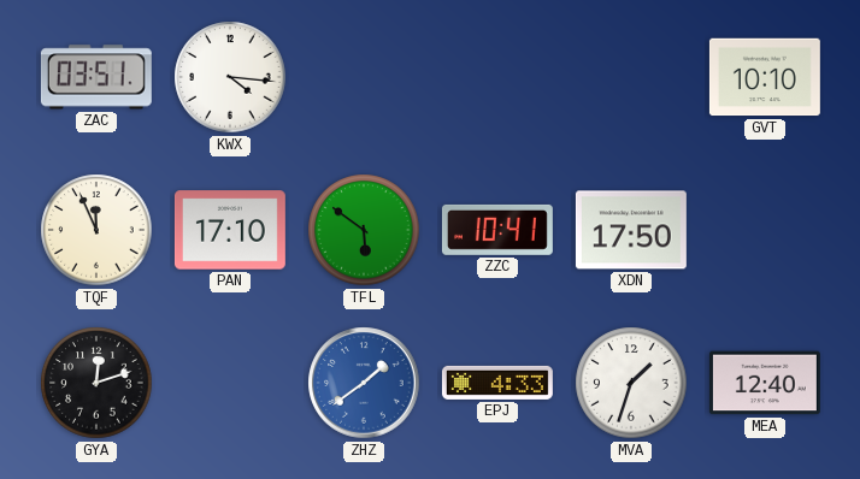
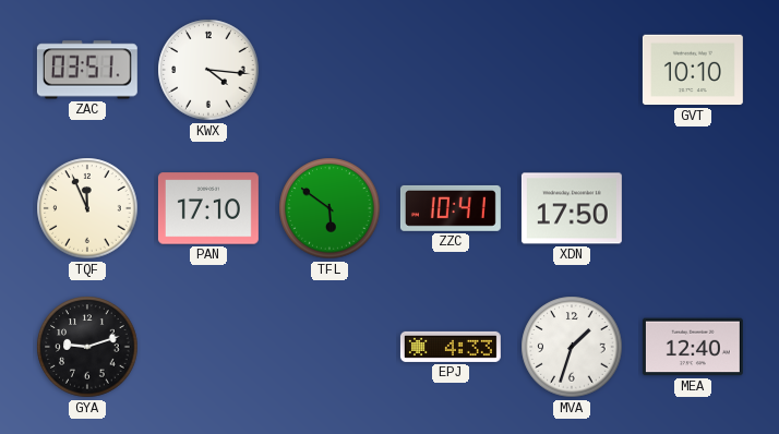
GYA: 12:12 -> 9:12
ZHZ: 1:39 -> none
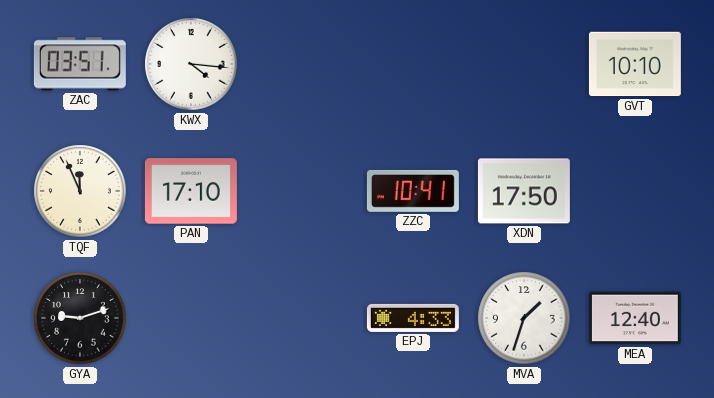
TFL: 5:51 -> none
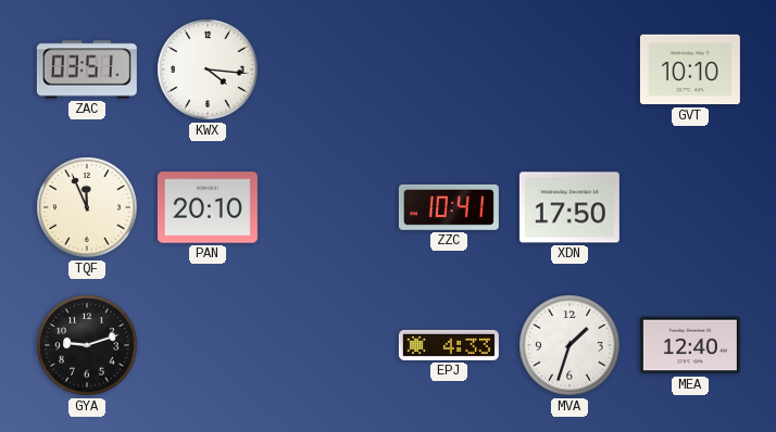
PAN: 17:10 -> 20:10
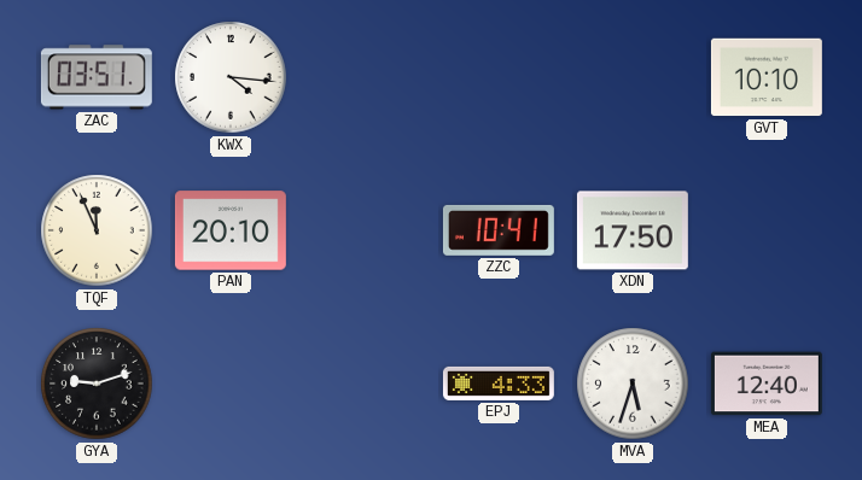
MVA: 1:33 -> 5:33
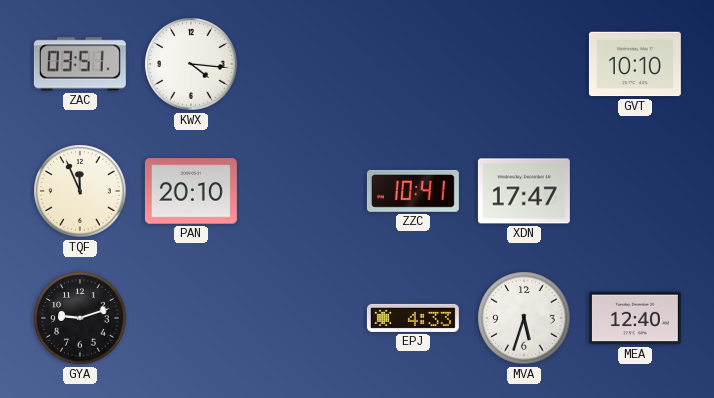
XDN: 17:50 -> 17:47
